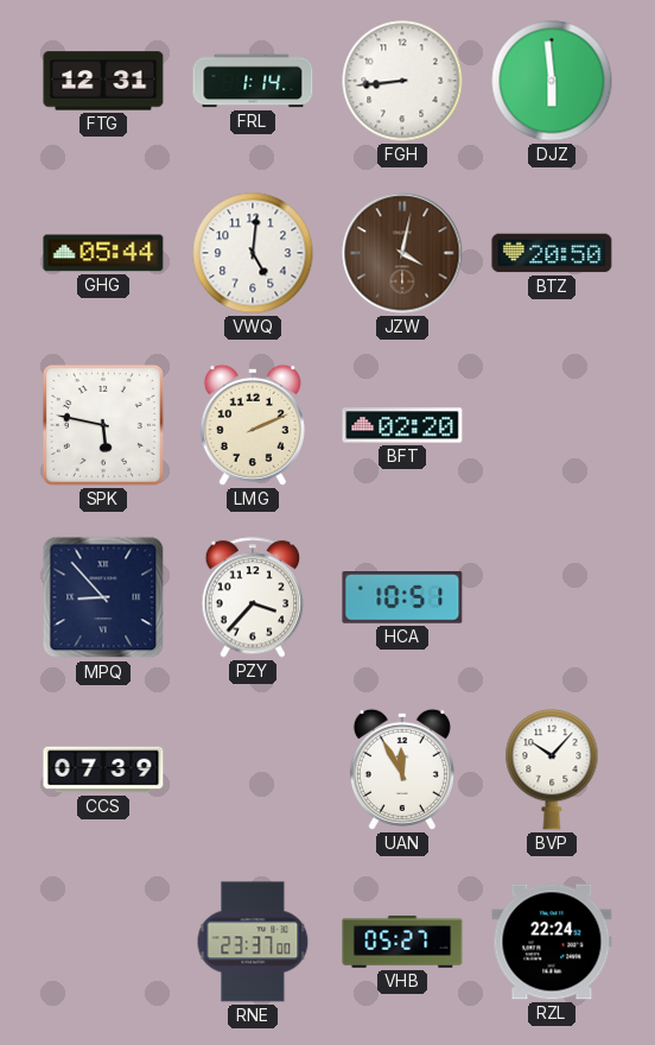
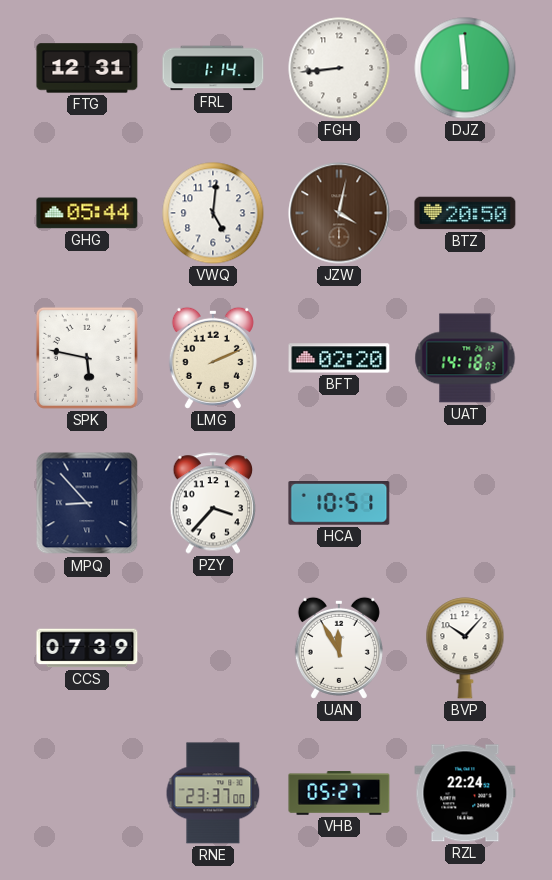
UAT: none -> 14:18
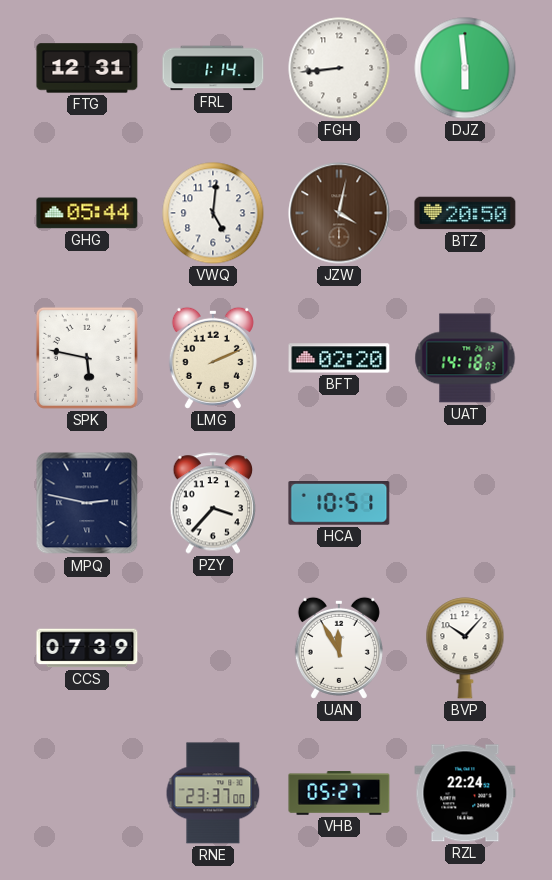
MPQ: 8:53 -> 2:47
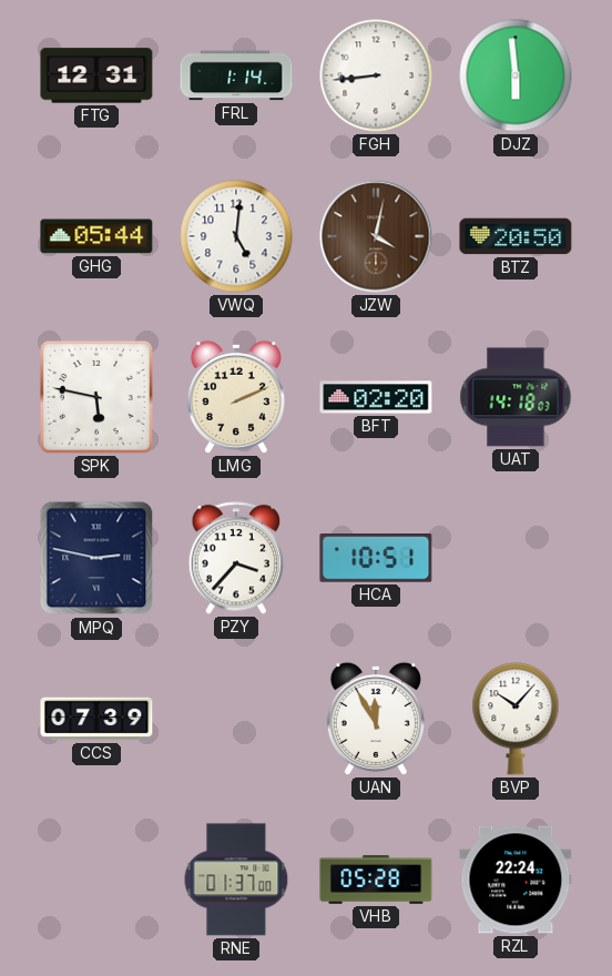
RNE: 23:37 -> 01:37
VHB: 05:27 -> 05:28
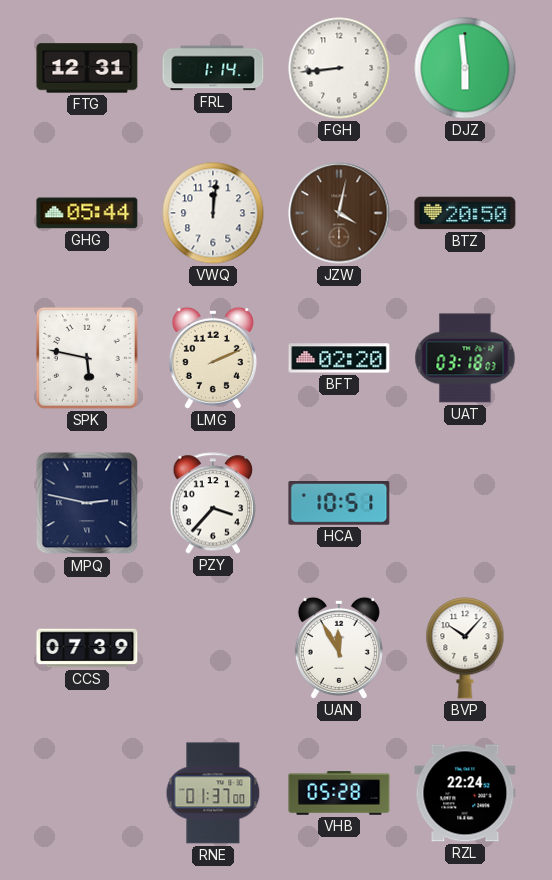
VWQ: 5:01 -> 12:01
UAT: 14:18 -> 03:18
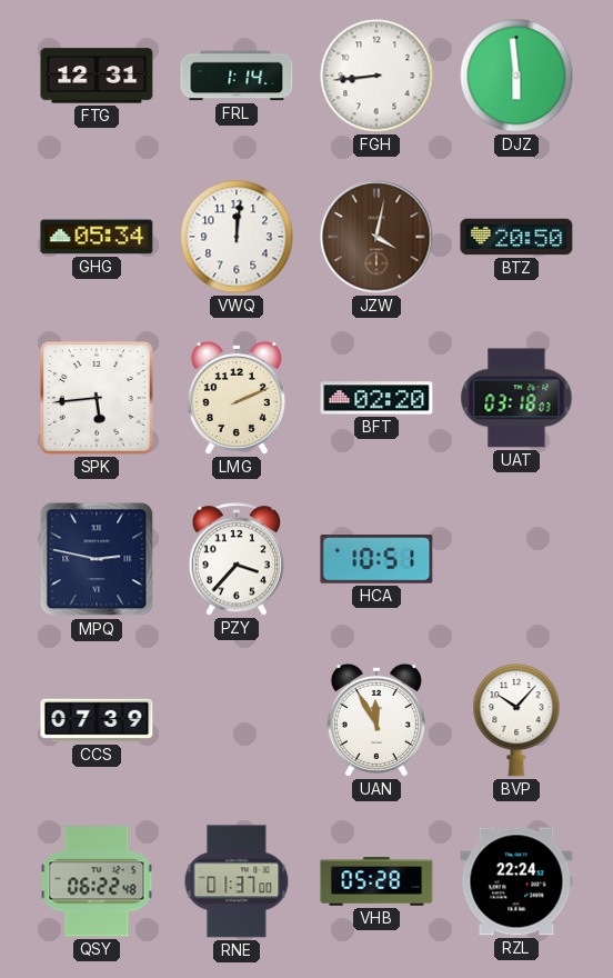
GHG: 05:44 -> 05:34
SPK: 5:47 -> 5:44
QSY: none -> 06:22
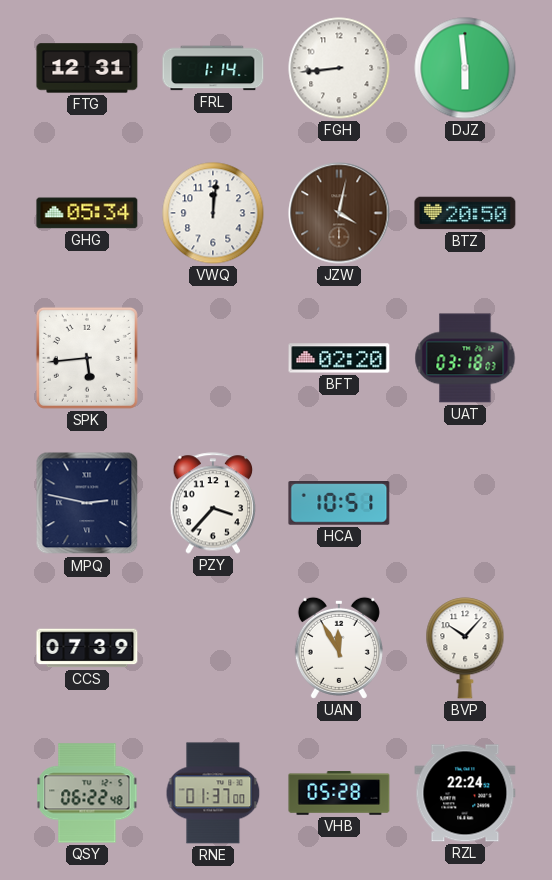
LMG: 2:11 -> none
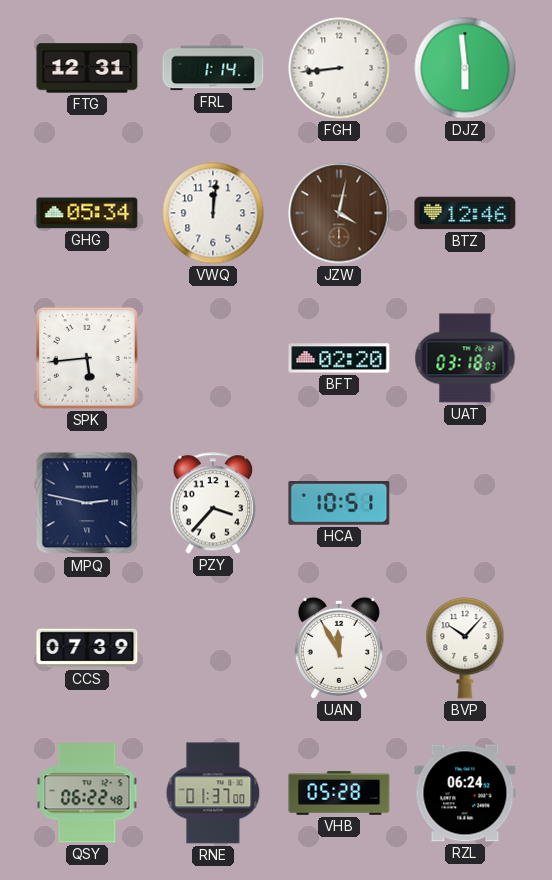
BTZ: 20:50 -> 12:46
RZL: 22:24 -> 06:24
